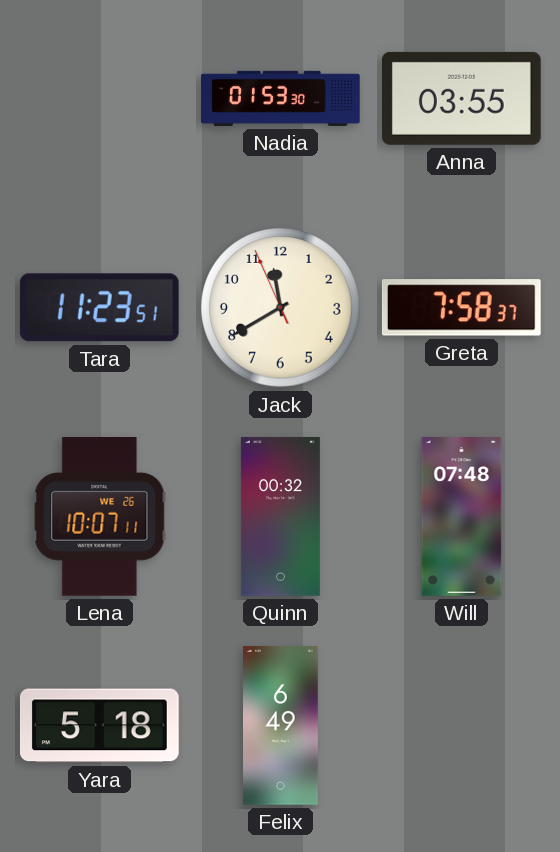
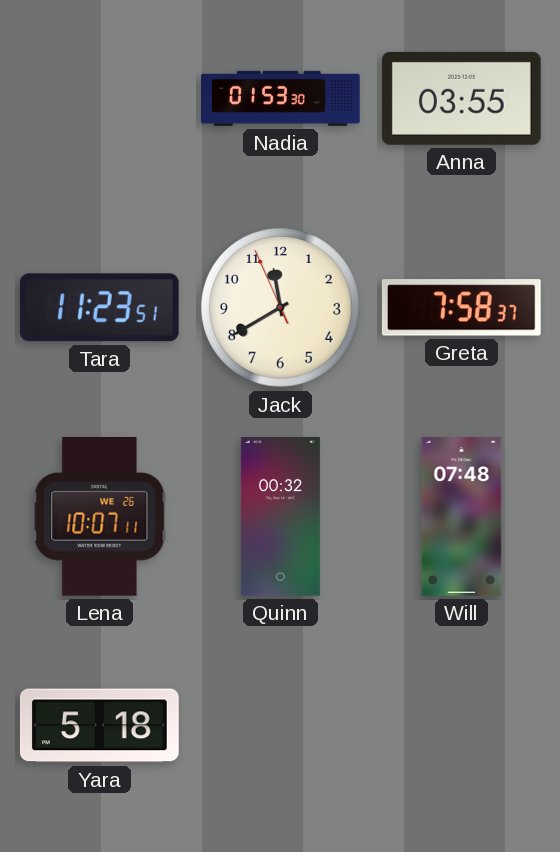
Felix: 6:49 -> none
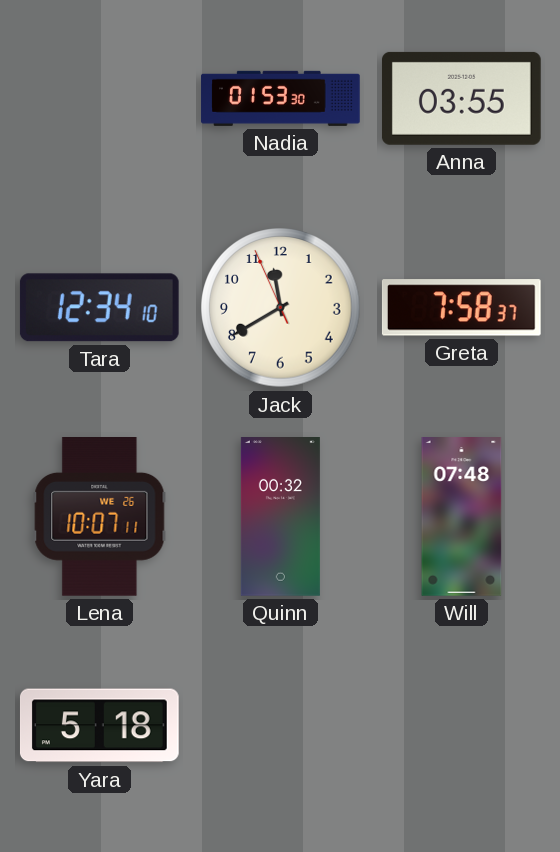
Tara: 11:23 -> 12:34
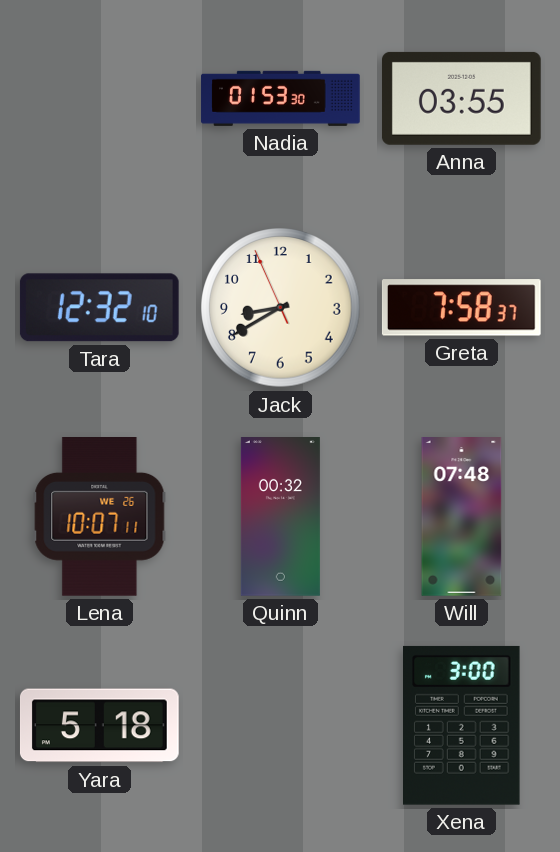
Tara: 12:34 -> 12:32
Jack: 11:39 -> 8:39
Xena: none -> 3:00
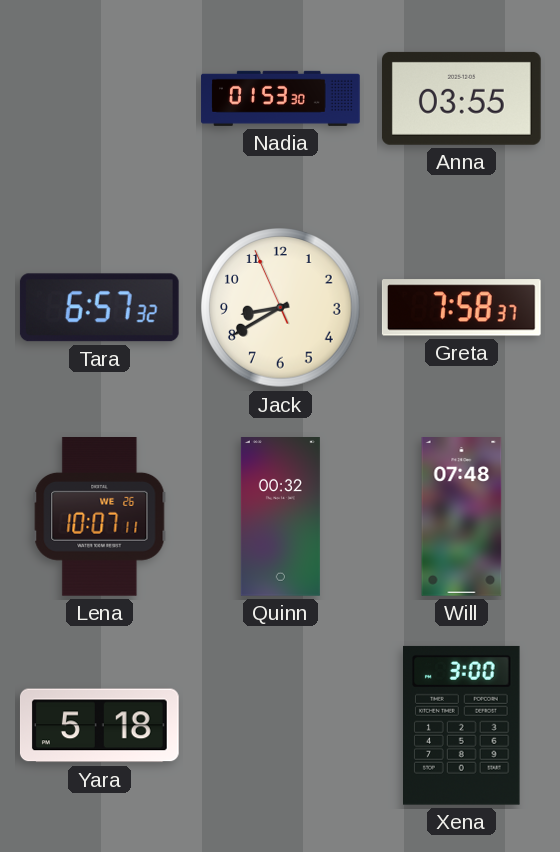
Tara: 12:32 -> 6:57
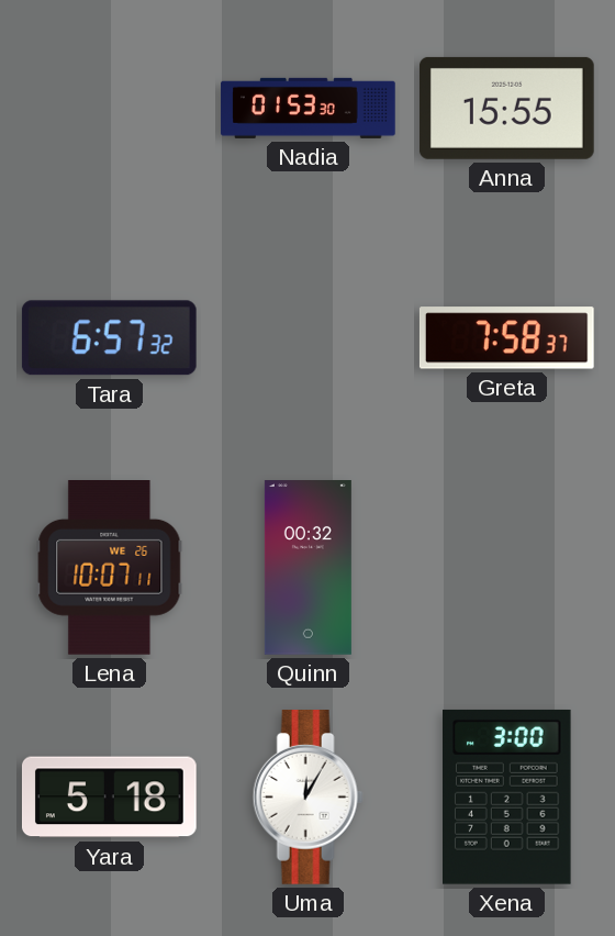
Anna: 03:55 -> 15:55
Jack: 8:39 -> none
Will: 07:48 -> none
Uma: none -> 12:05
